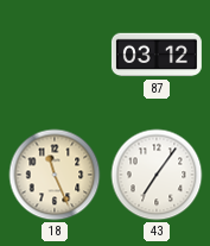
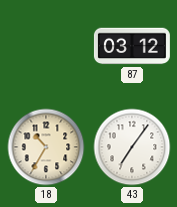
18: 11:26 -> 10:35
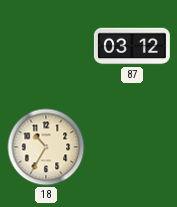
43: 7:06 -> none
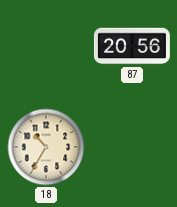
87: 03:12 -> 20:56
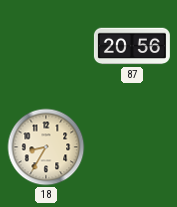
18: 10:35 -> 8:35
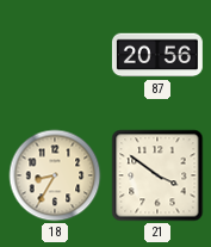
21: none -> 3:51
